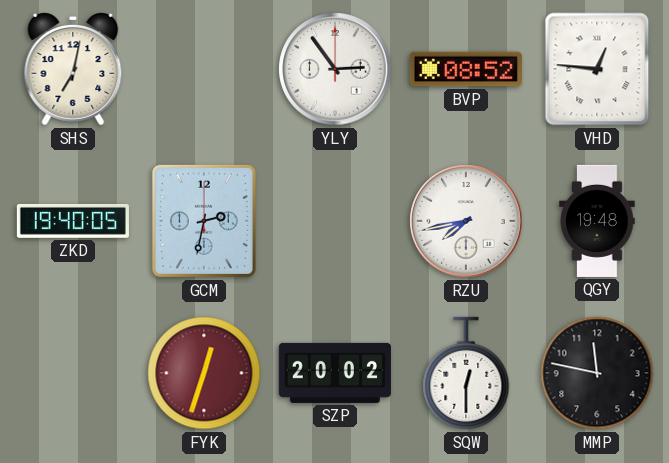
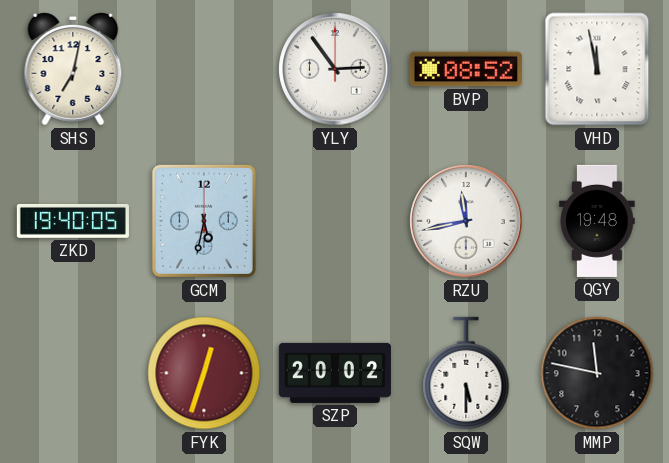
VHD: 12:46 -> 11:58
GCM: 2:32 -> 5:32
RZU: 7:43 -> 11:43
SQW: 12:30 -> 5:30
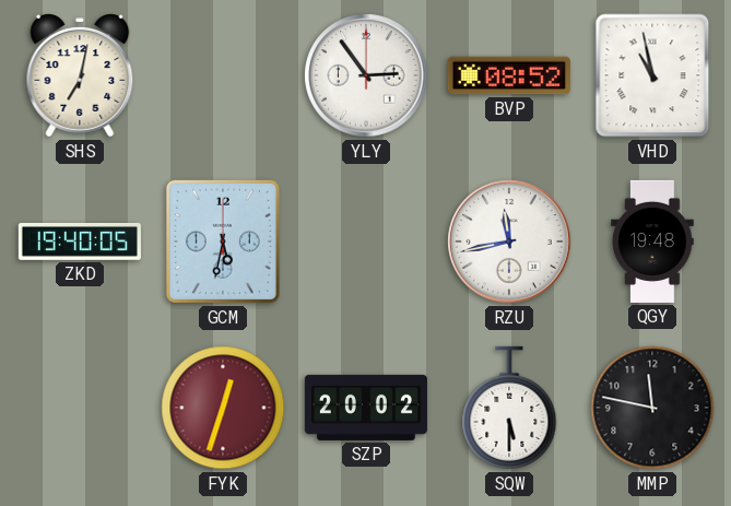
VHD: 11:58 -> 10:58
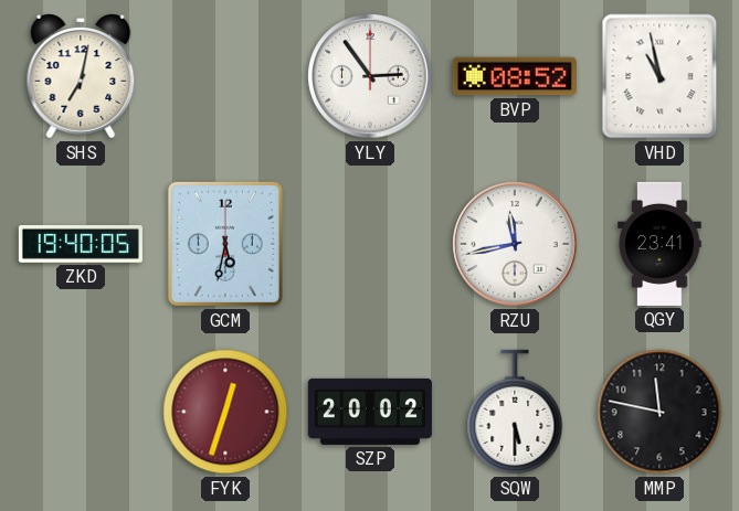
QGY: 19:48 -> 23:41
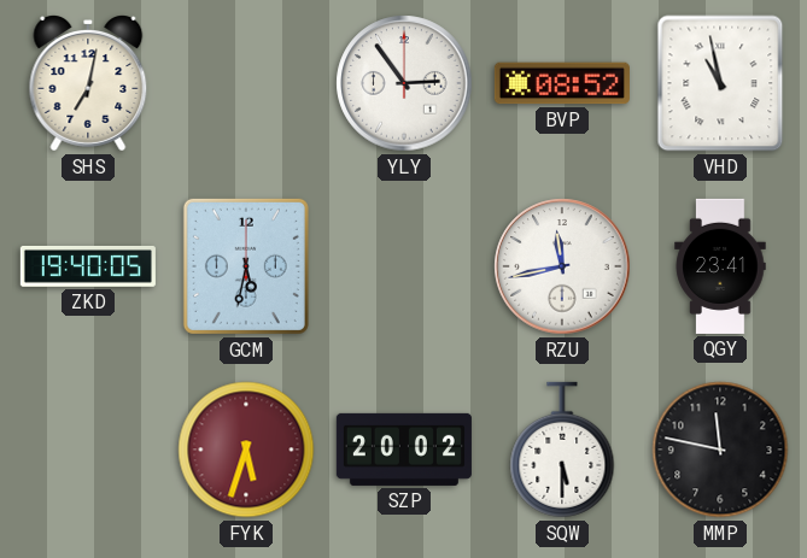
FYK: 12:33 -> 5:33
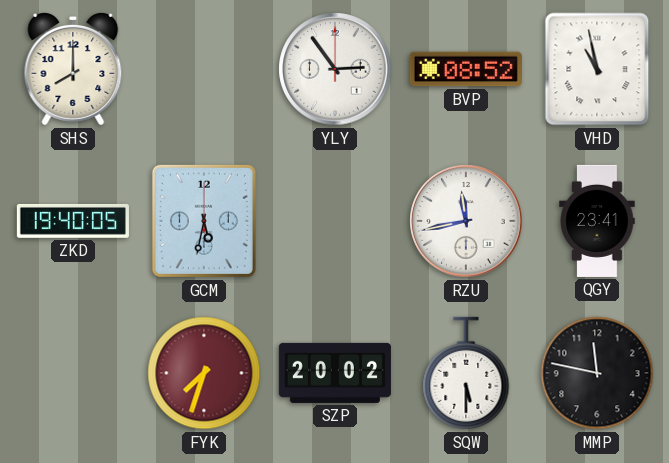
SHS: 7:02 -> 8:00
FYK: 5:33 -> 7:33
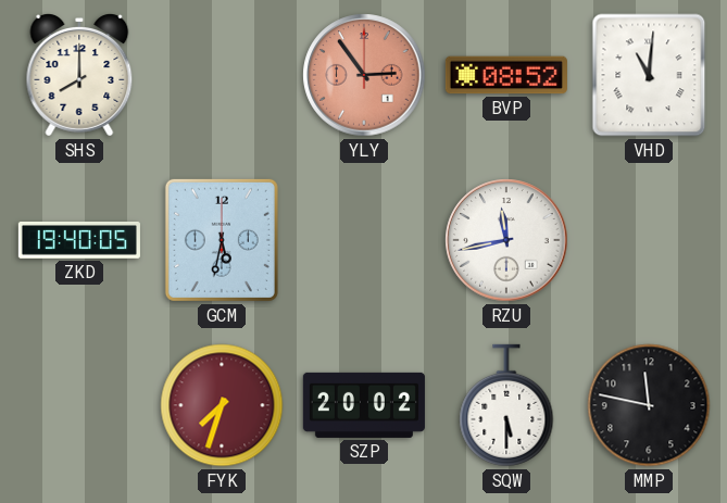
YLY dial: white -> salmon
VHD: 10:58 -> 11:01
QGY: 23:41 -> none
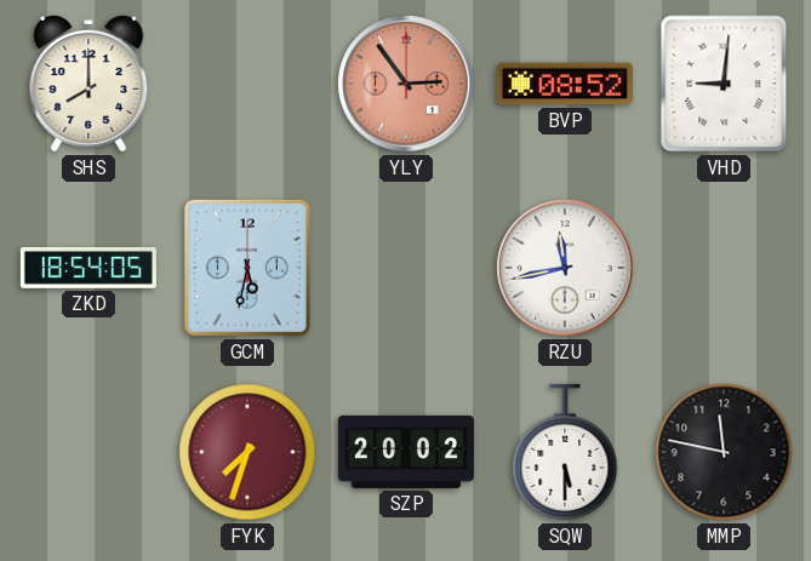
VHD: 11:01 -> 9:01
ZKD: 19:40 -> 18:54
